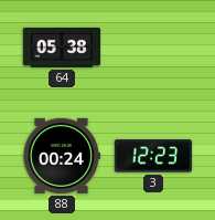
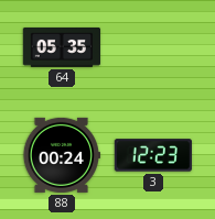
64: 05:38 -> 05:35
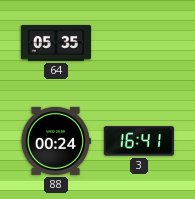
3: 12:23 -> 16:41
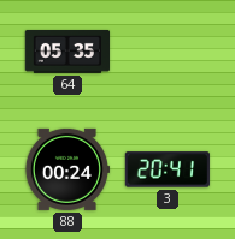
3: 16:41 -> 20:41
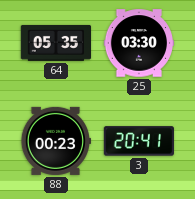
25: none -> 03:30
88: 00:24 -> 00:23
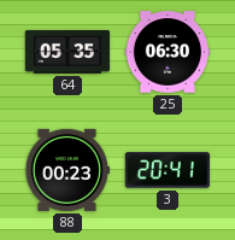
25: 03:30 -> 06:30
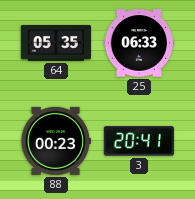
25: 06:30 -> 06:33
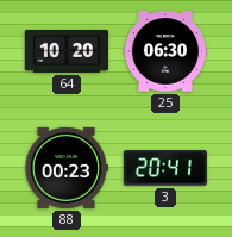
64: 05:35 -> 10:20
25: 06:33 -> 06:30
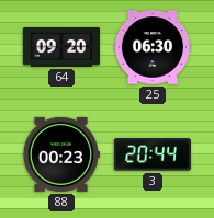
64: 10:20 -> 09:20
3: 20:41 -> 20:44
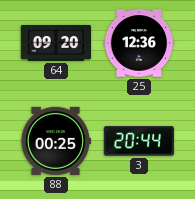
25: 06:30 -> 12:36
88: 00:23 -> 00:25
